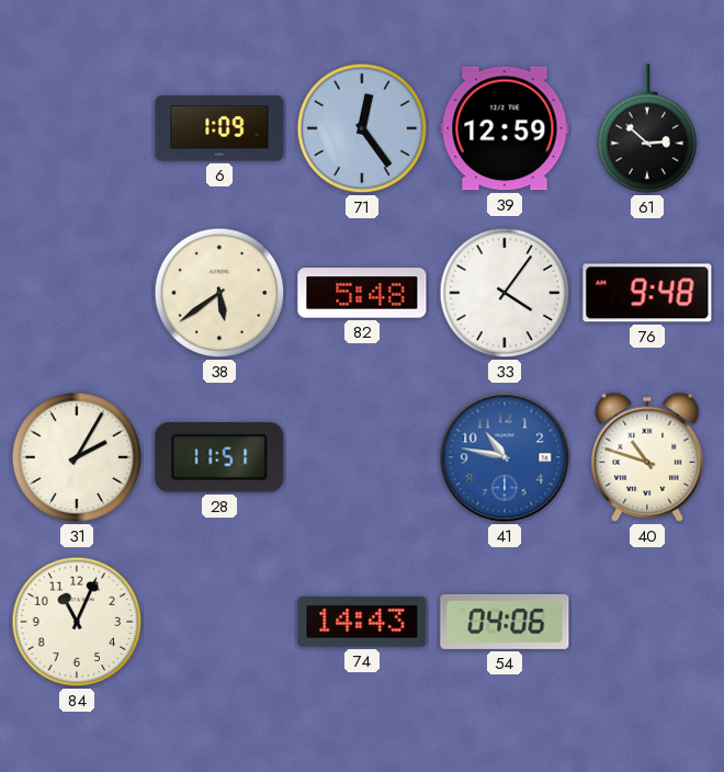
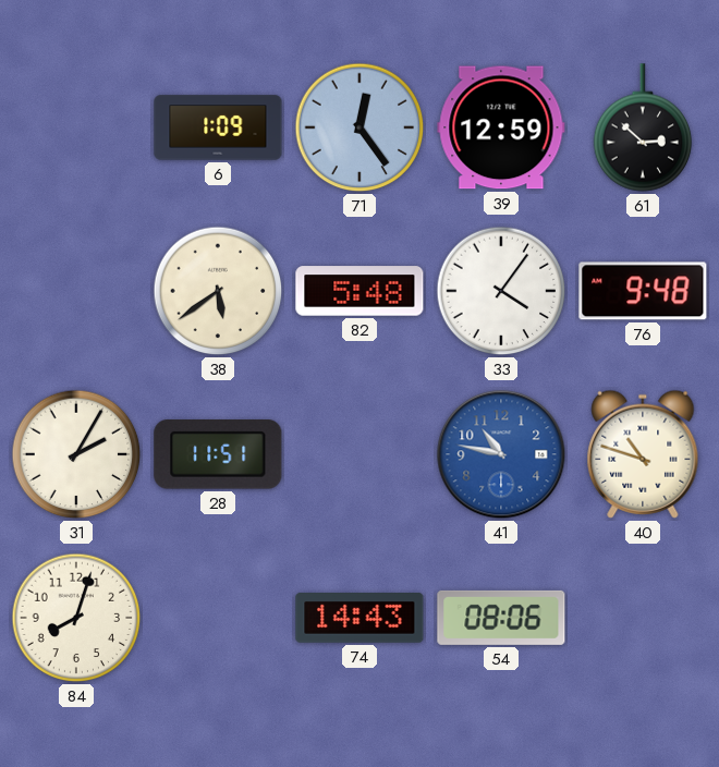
84: 11:04 -> 8:03
54: 04:06 -> 08:06
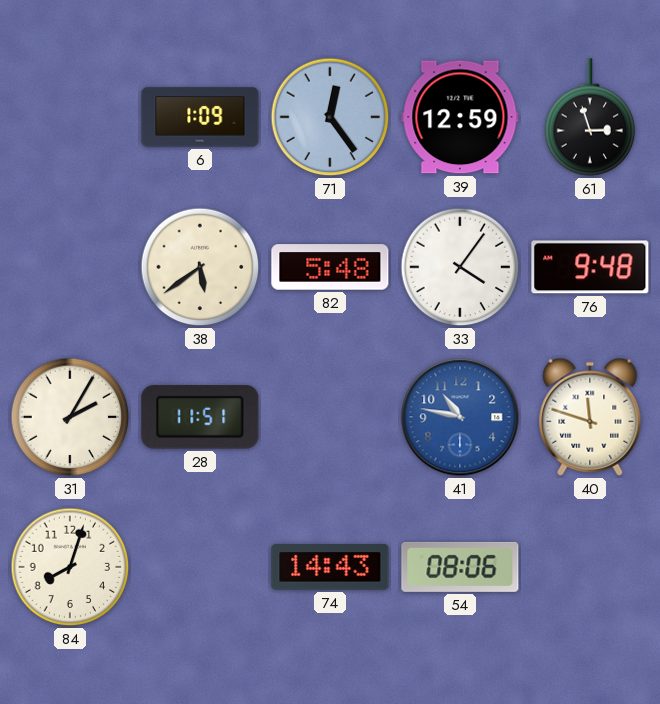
61: 2:52 -> 2:57
40: 10:48 -> 11:48
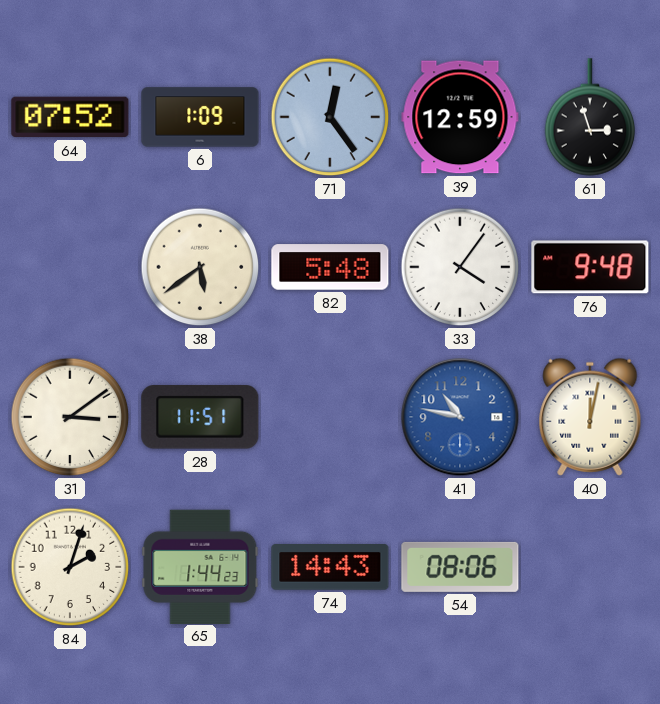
64: none -> 07:52
31: 2:05 -> 3:09
40: 11:48 -> 12:02
84: 8:03 -> 2:03
65: none -> 1:44
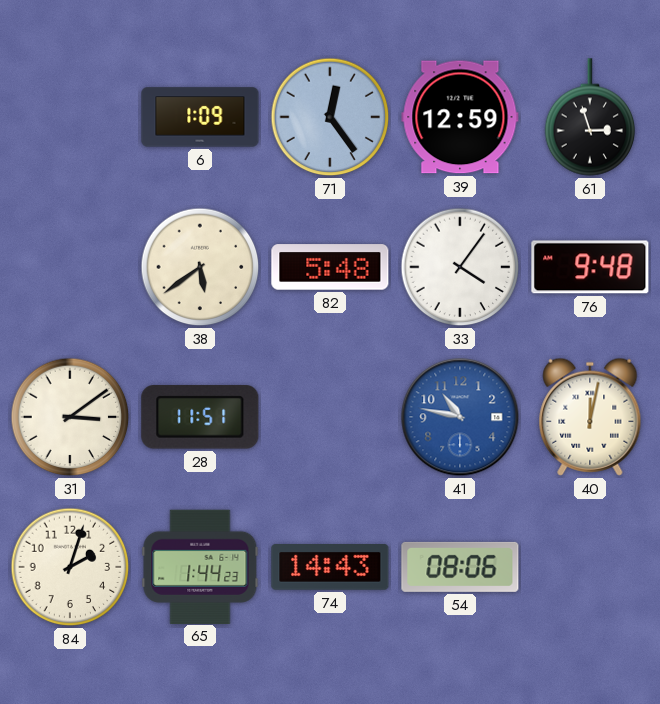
64: 07:52 -> none
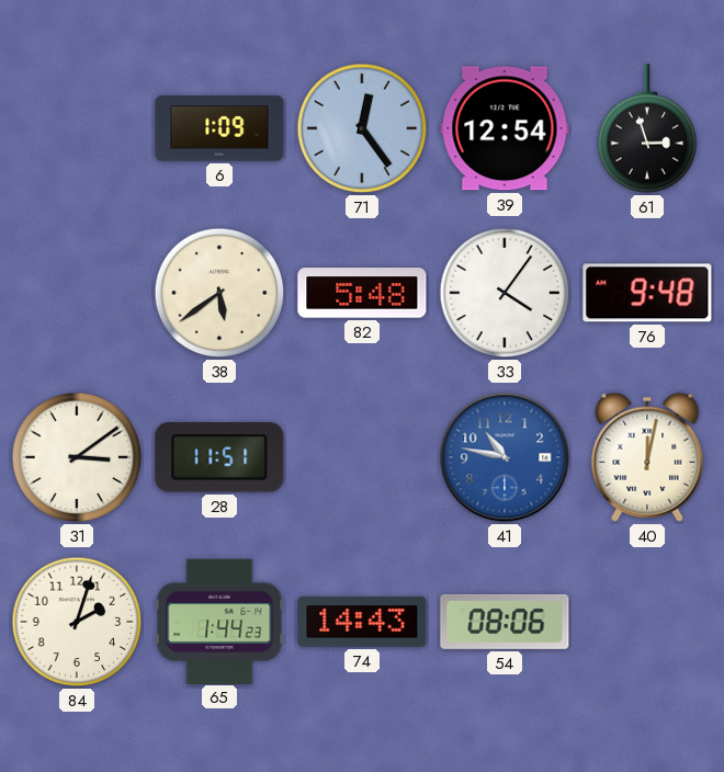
39: 12:59 -> 12:54
